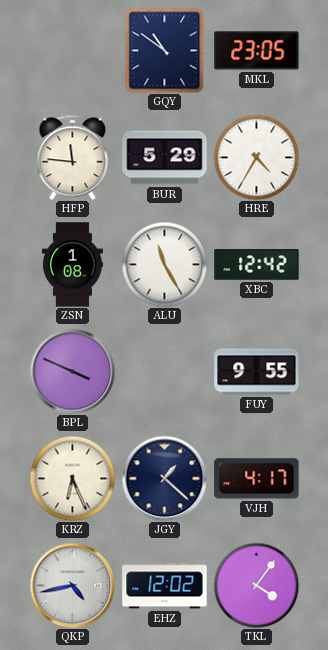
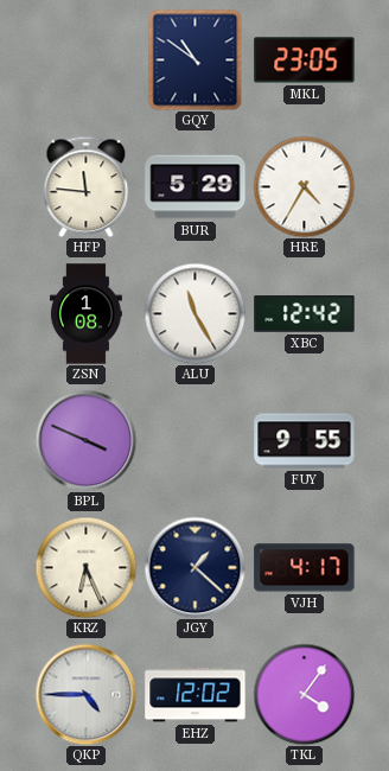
QKP: 4:43 -> 4:45
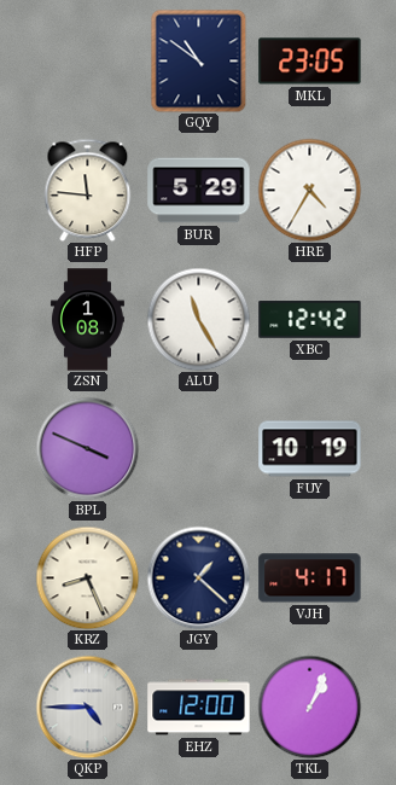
FUY: 9:55 -> 10:19
KRZ: 6:26 -> 8:26
EHZ: 12:02 -> 12:00
TKL: 4:06 -> 1:04
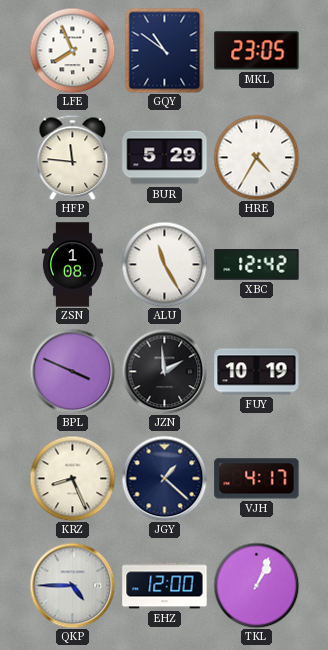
LFE: none -> 7:56
JZN: none -> 1:59
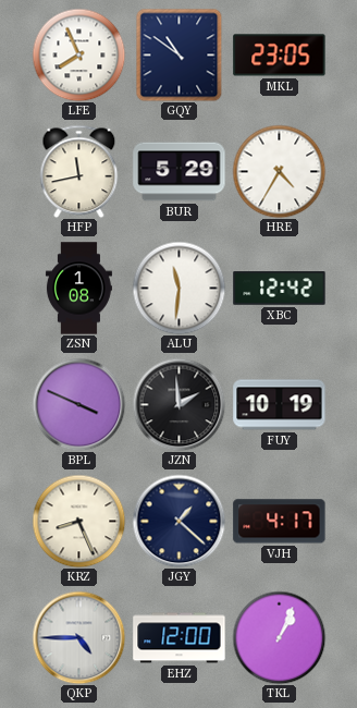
HFP: 11:46 -> 11:43
ALU: 11:25 -> 11:31
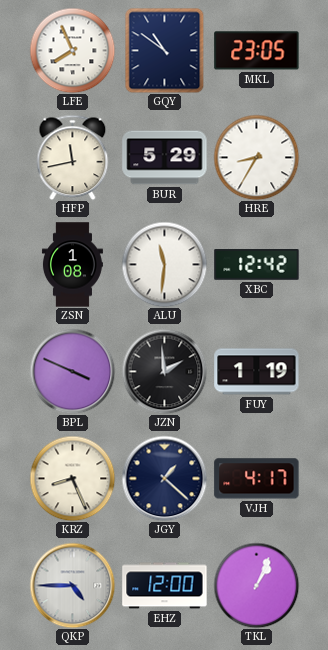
HRE: 4:35 -> 8:35
FUY: 10:19 -> 1:19
